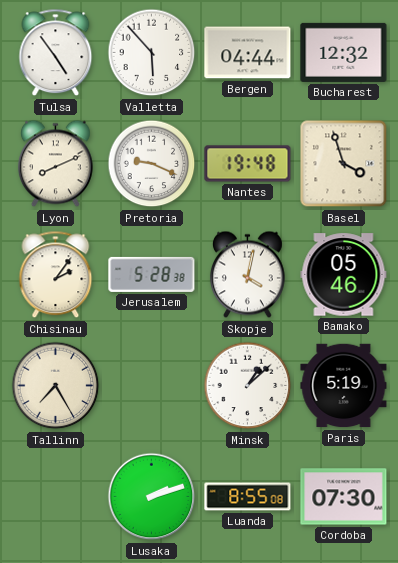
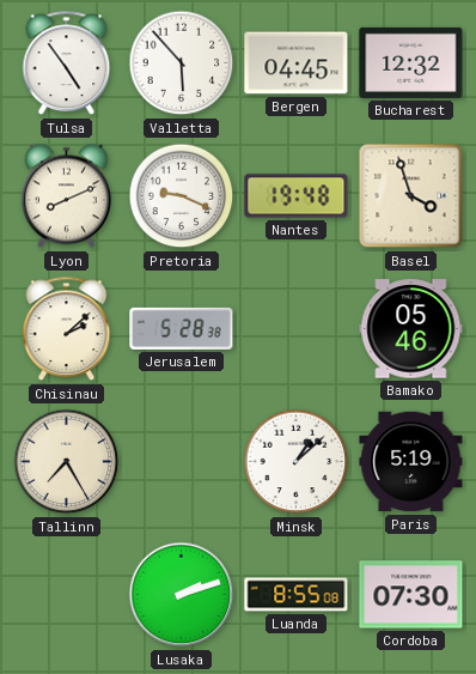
Bergen: 04:44 -> 04:45
Chisinau: 2:06 -> 2:08
Skopje: 4:02 -> none
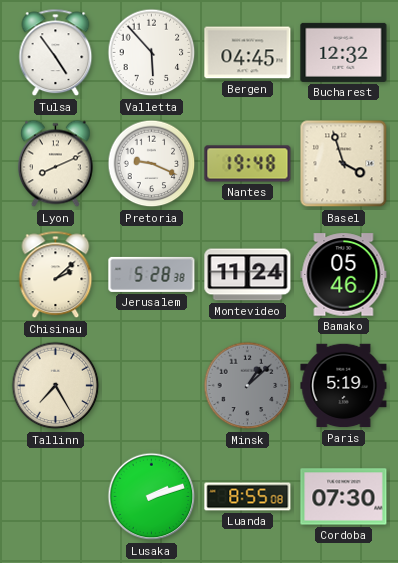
Montevideo: none -> 11:24
Minsk dial: white -> grey
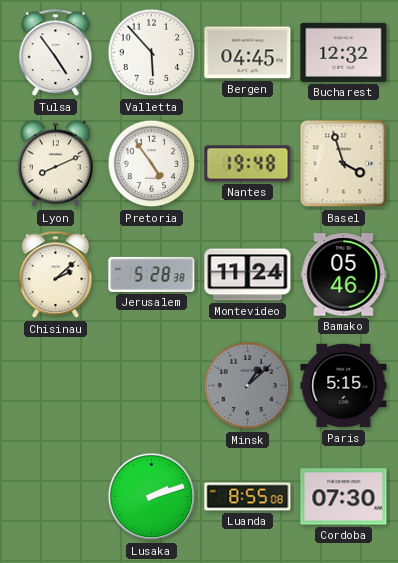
Pretoria: 9:19 -> 4:54
Tallinn: 7:25 -> none
Paris: 5:19 -> 5:15
